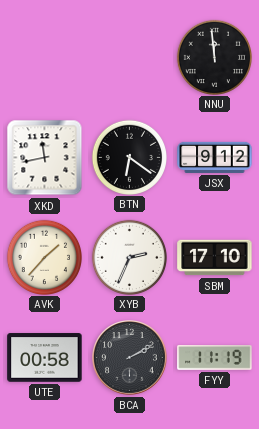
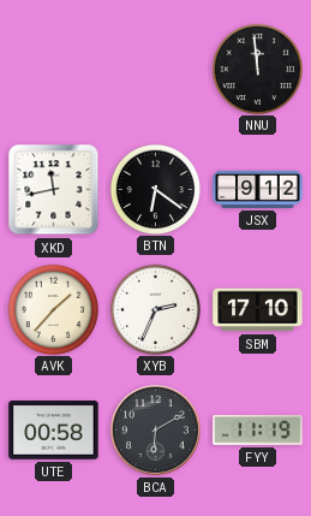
BCA: 2:10 -> 6:10
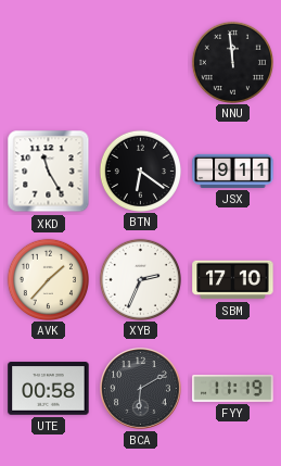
XKD: 11:43 -> 11:25
JSX: 9:12 -> 9:11
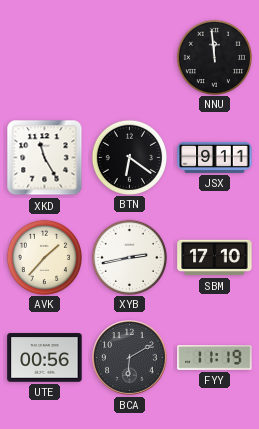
XYB: 2:34 -> 2:43
UTE: 00:58 -> 00:56
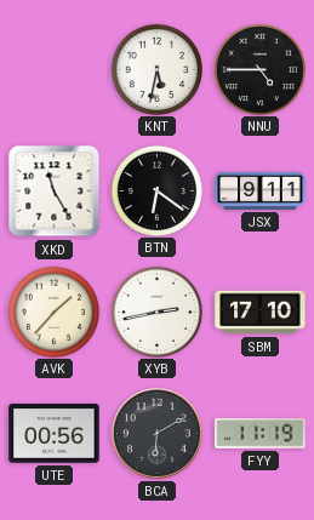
KNT: none -> 5:32
NNU: 11:59 -> 4:45
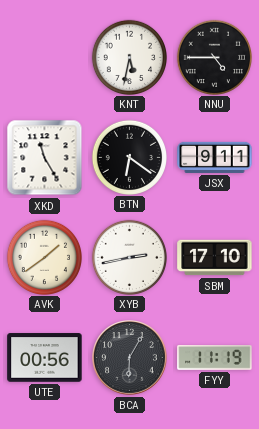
AVK: 1:37 -> 1:39
BCA: 6:10 -> 6:05
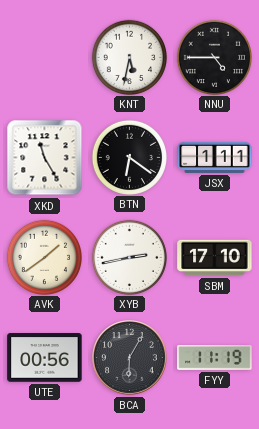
JSX: 9:11 -> 1:11
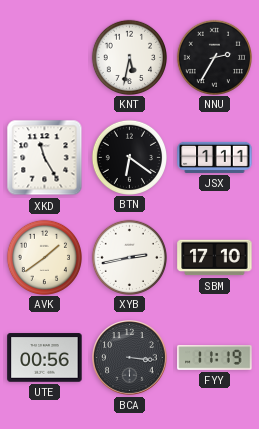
NNU: 4:45 -> 2:35
BCA: 6:05 -> 3:16
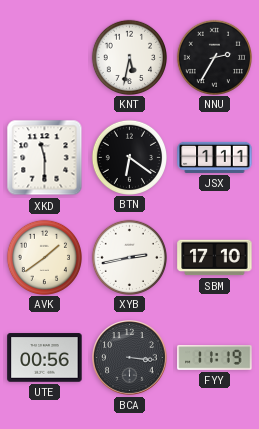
XKD: 11:25 -> 11:30
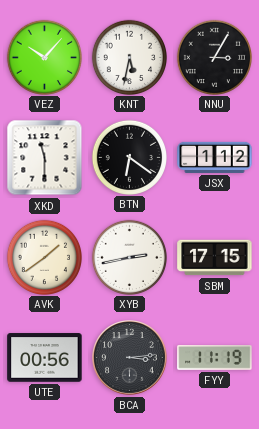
VEZ: none -> 10:07
NNU: 2:35 -> 3:05
JSX: 1:11 -> 1:12
SBM: 17:10 -> 17:15
BCA: 3:16 -> 3:14
